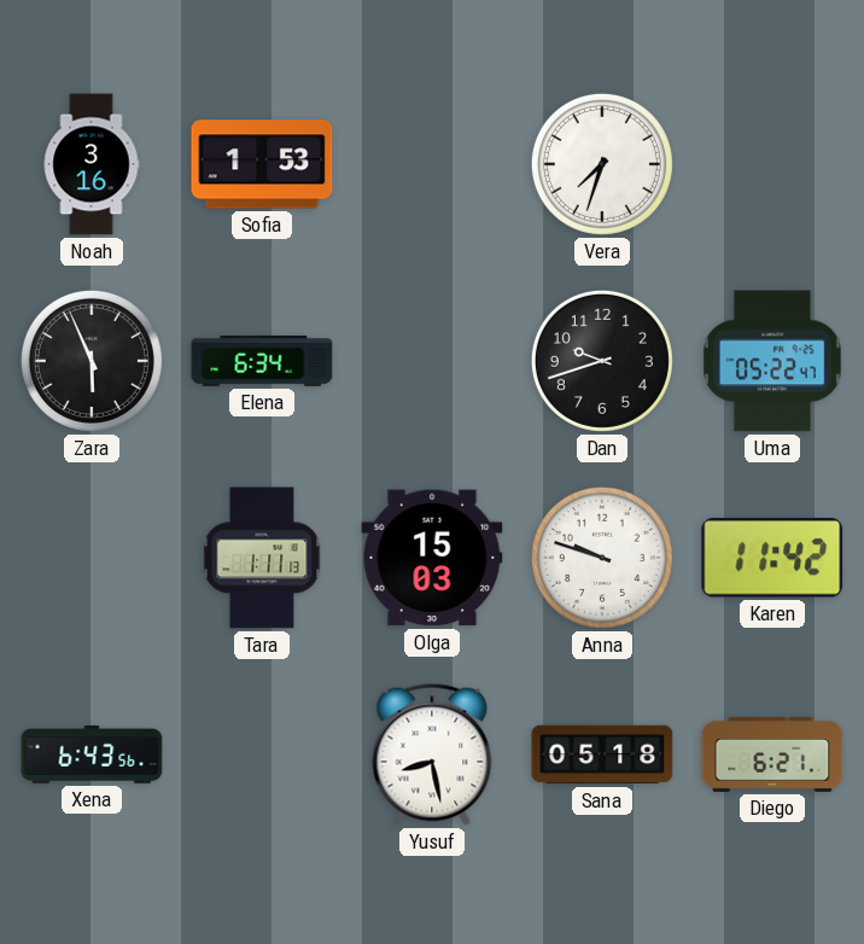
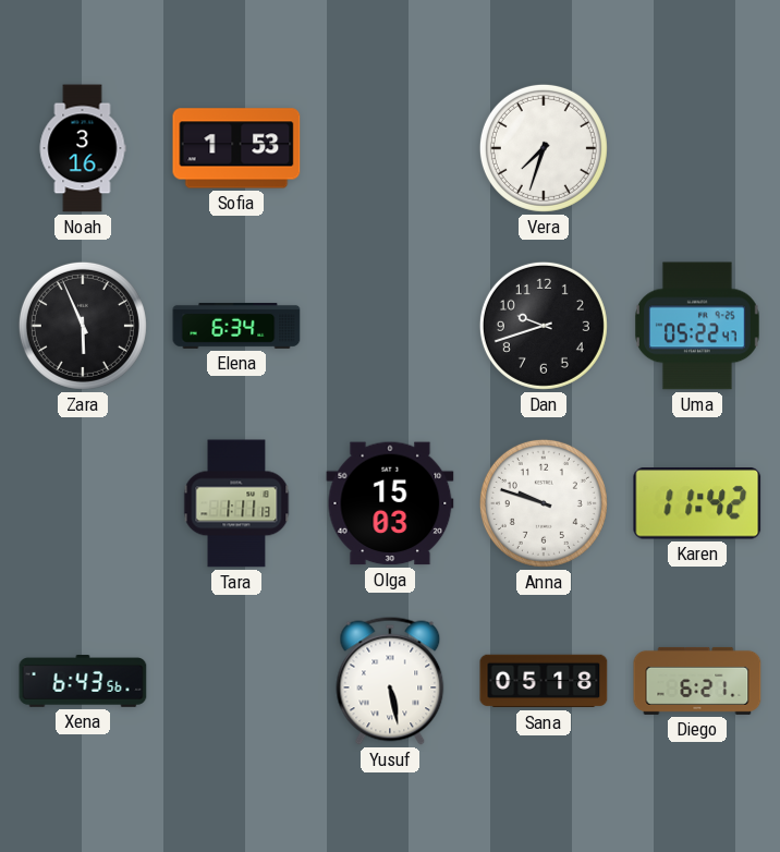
Yusuf: 8:28 -> 5:28
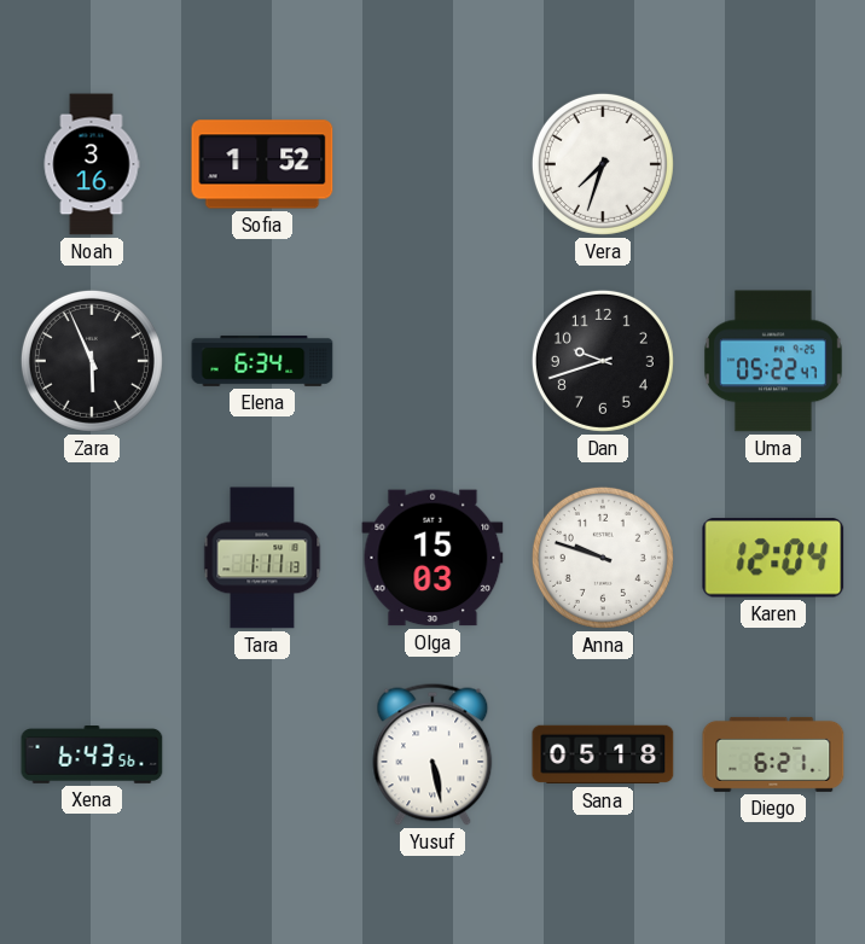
Sofia: 1:53 -> 1:52
Karen: 11:42 -> 12:04
